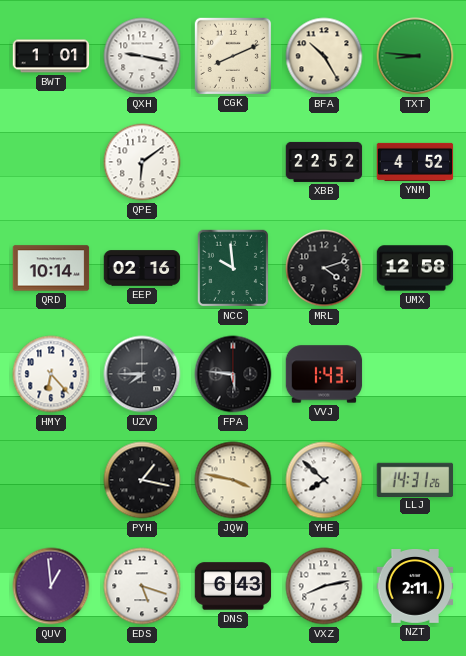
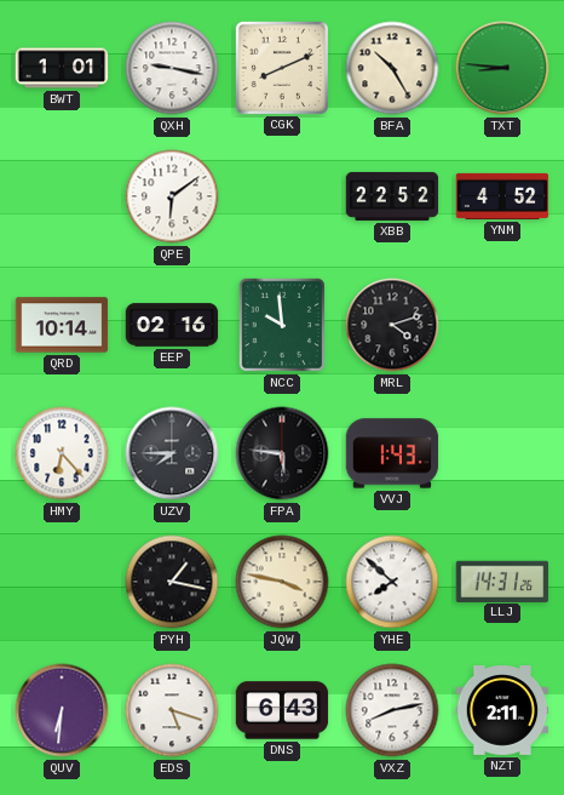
UMX: 12:58 -> none
QUV: 12:59 -> 6:31
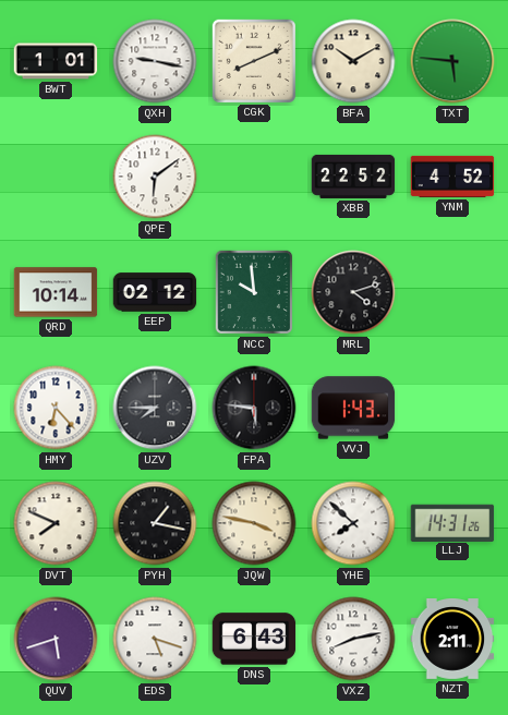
BFA: 10:25 -> 10:10
TXT: 8:46 -> 5:46
EEP: 02:16 -> 02:12
DVT: none -> 7:49
QUV: 6:31 -> 5:42
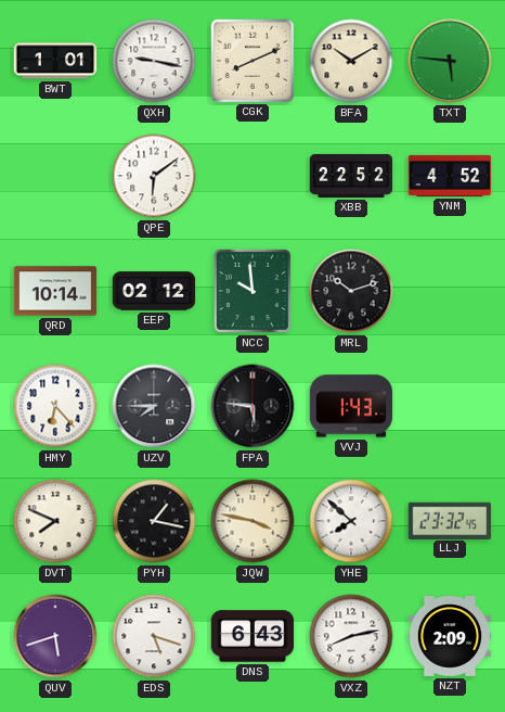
MRL: 4:12 -> 10:12
LLJ: 14:31 -> 23:32
NZT: 2:11 -> 2:09
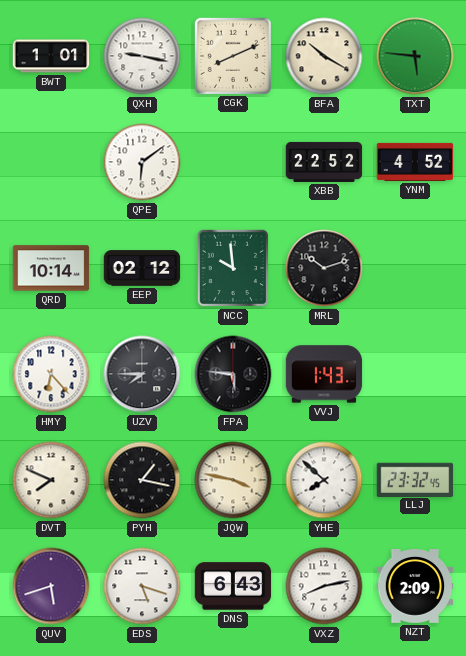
BFA: 10:10 -> 10:20
